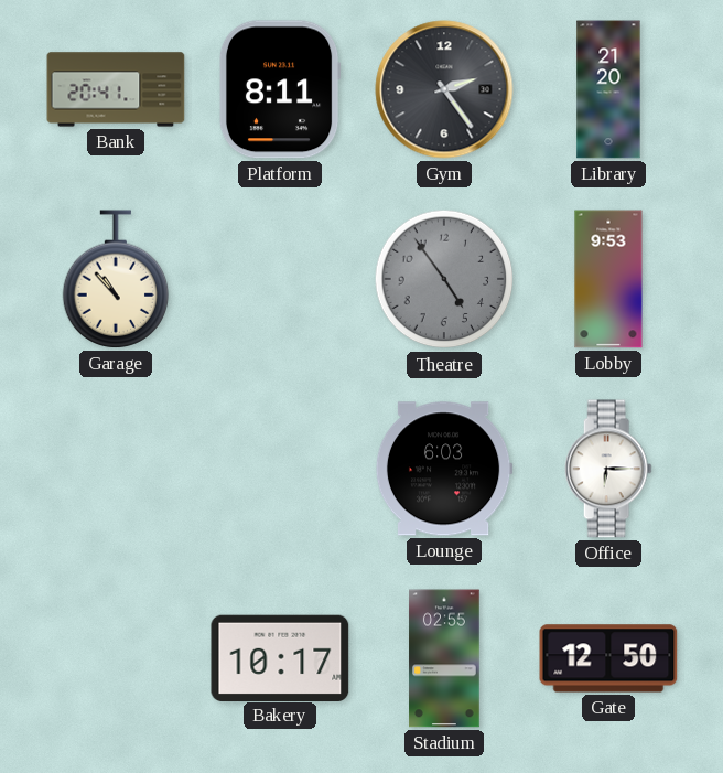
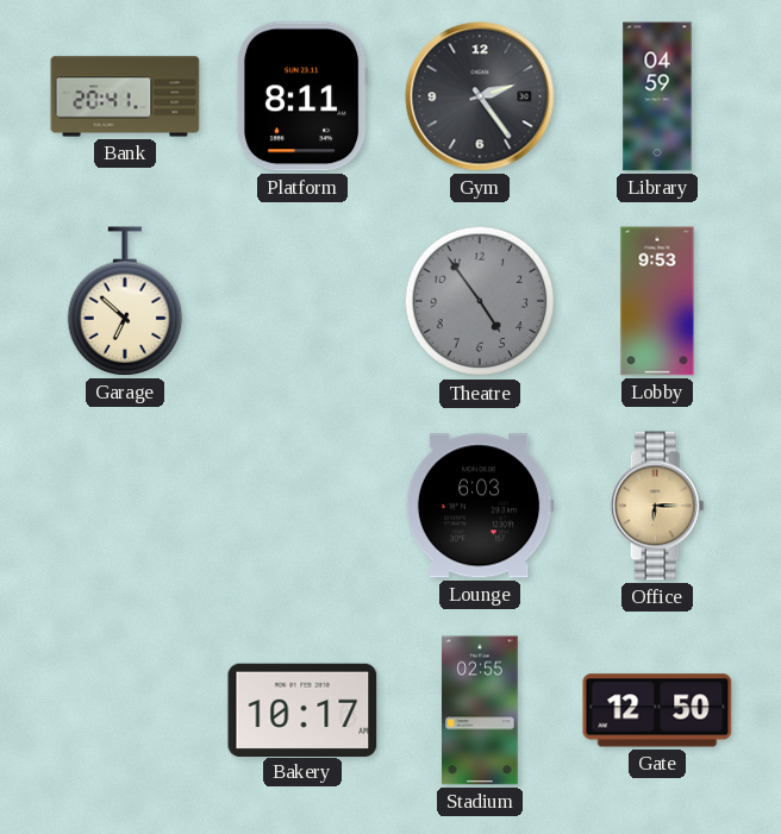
Library: 21:20 -> 04:59
Garage: 10:53 -> 6:52
Office dial: white -> champagne
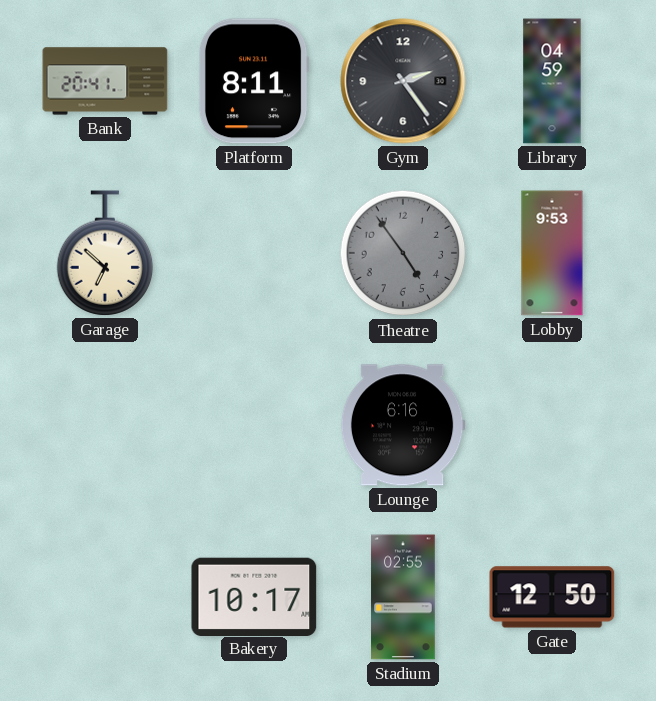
Lounge: 6:03 -> 6:16
Office: 6:15 -> none
